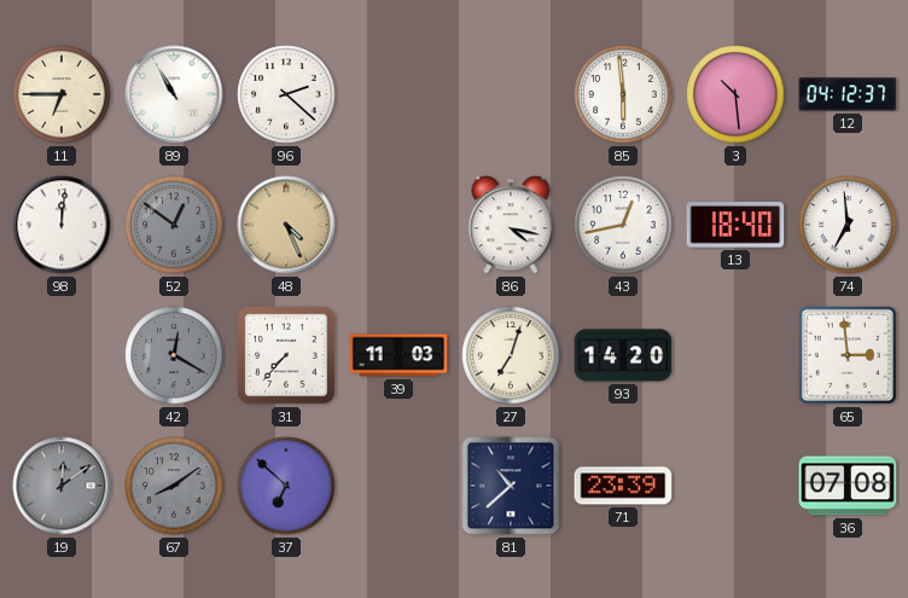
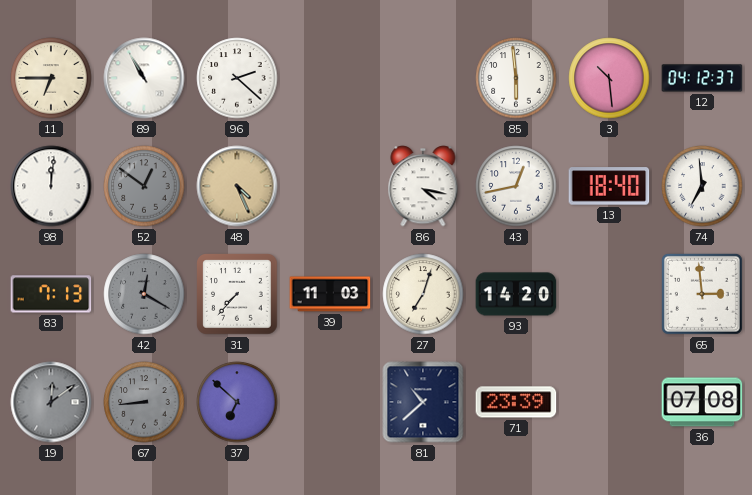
83: none -> 7:13
67: 8:09 -> 8:44
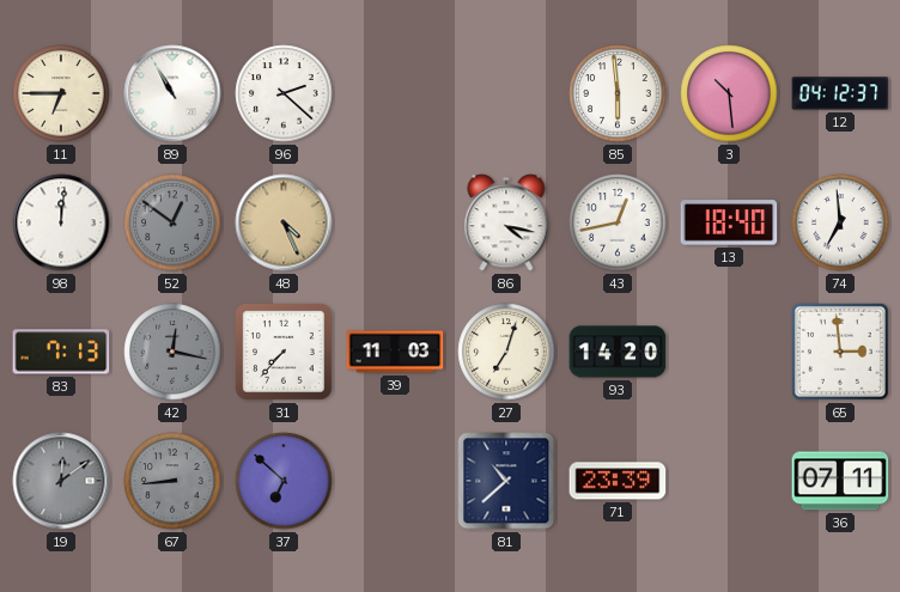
42: 12:20 -> 12:17
36: 07:08 -> 07:11
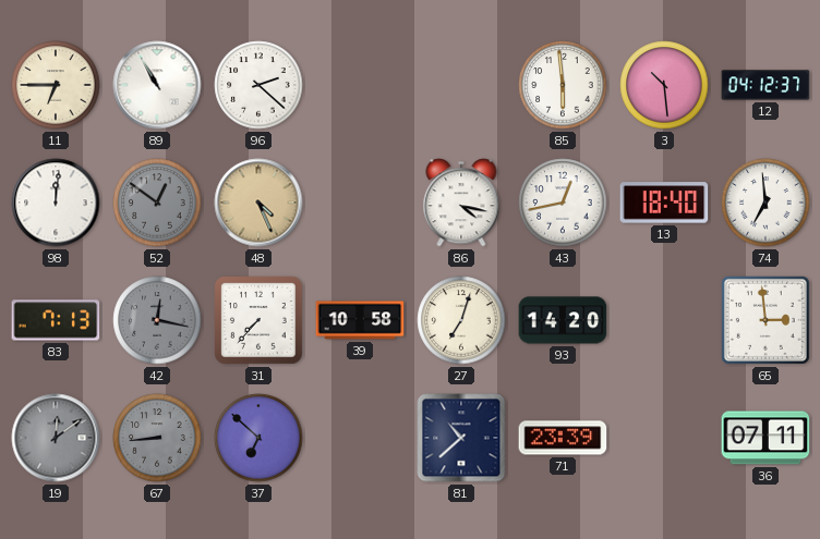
39: 11:03 -> 10:58
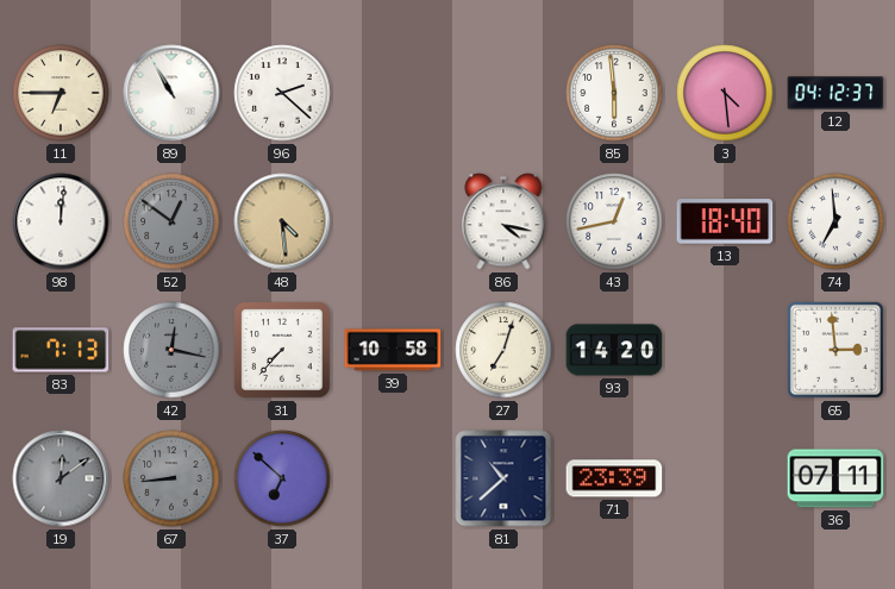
3: 10:29 -> 4:29
48: 4:26 -> 4:29
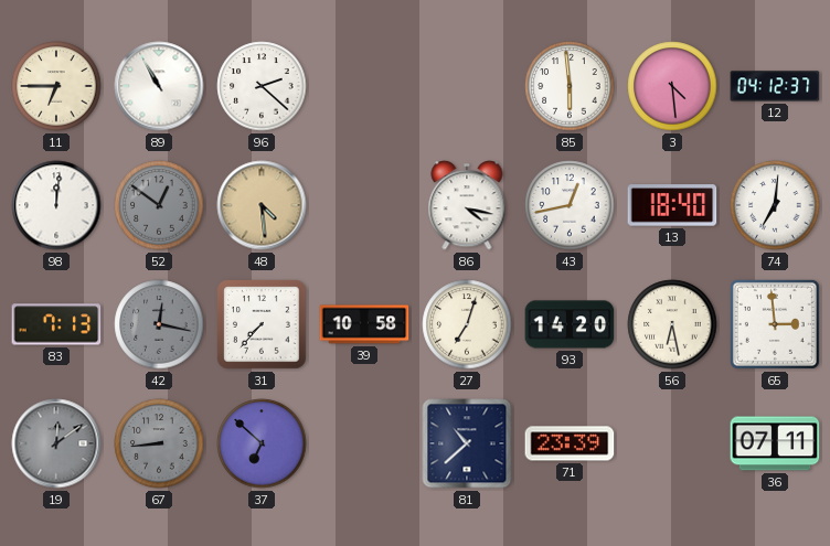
74: 6:59 -> 7:01
56: none -> 6:28
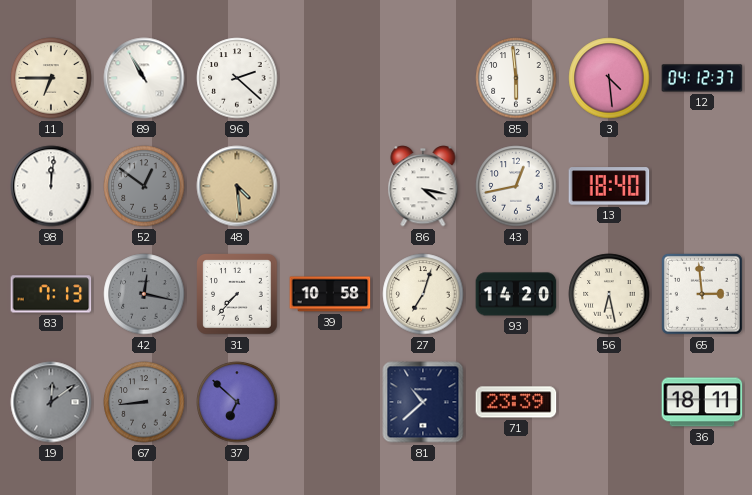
74: 7:01 -> none
36: 07:11 -> 18:11
